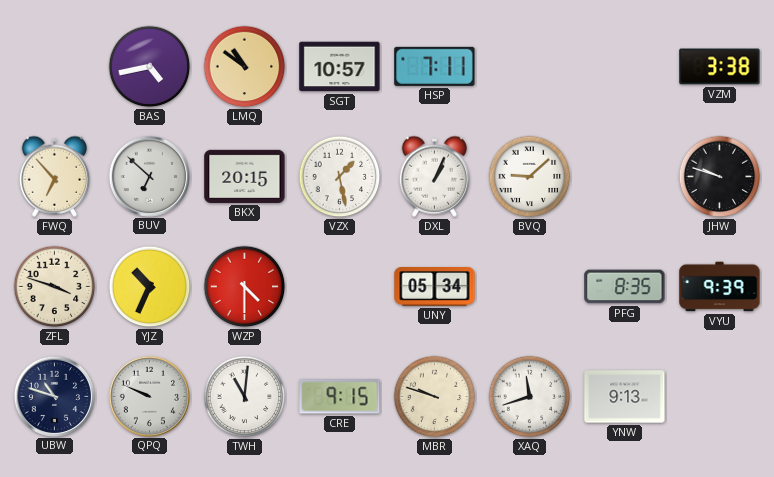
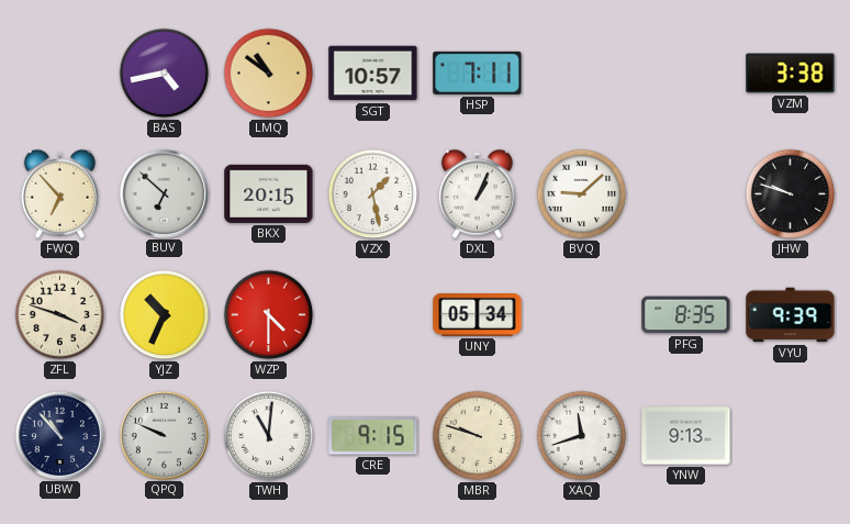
UBW: 10:48 -> 10:53
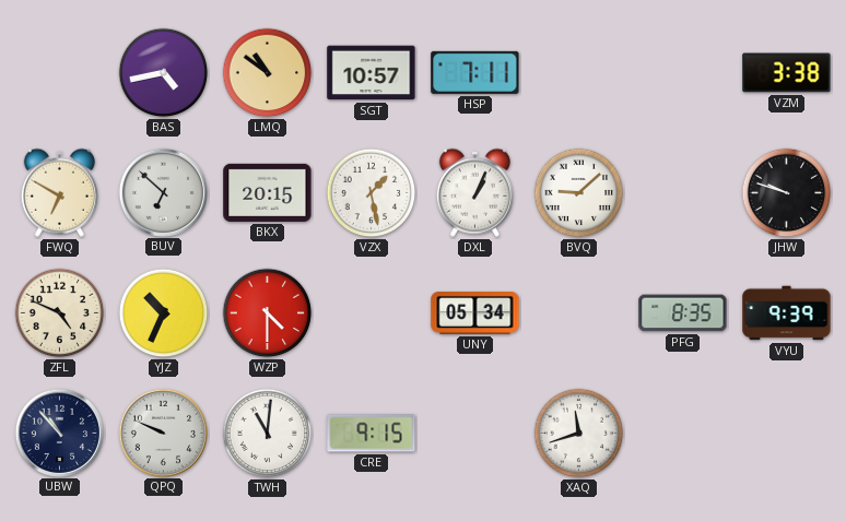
FWQ: 6:53 -> 6:50
ZFL: 3:48 -> 4:49
MBR: 9:48 -> none
YNW: 9:13 -> none
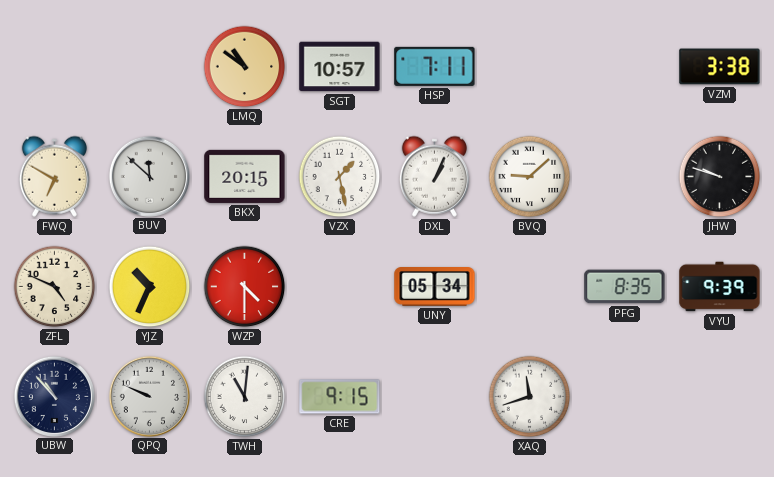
BAS: 4:43 -> none
BUV: 6:52 -> 11:52
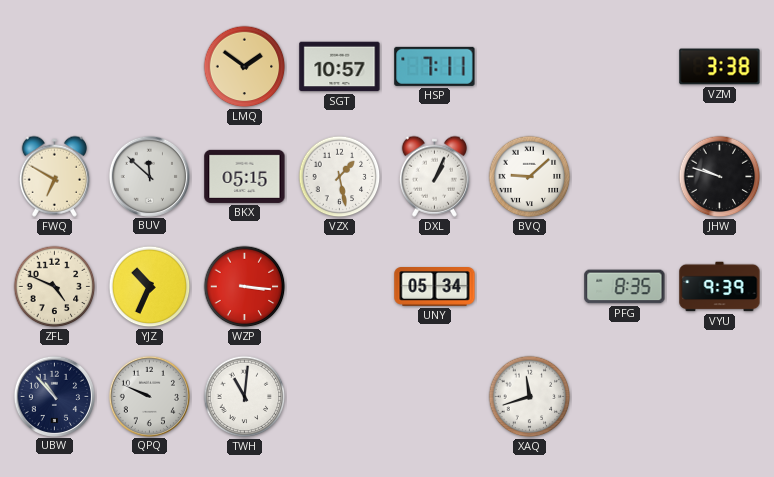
LMQ: 10:51 -> 1:51
BKX: 20:15 -> 05:15
WZP: 4:30 -> 3:16
CRE: 9:15 -> none
